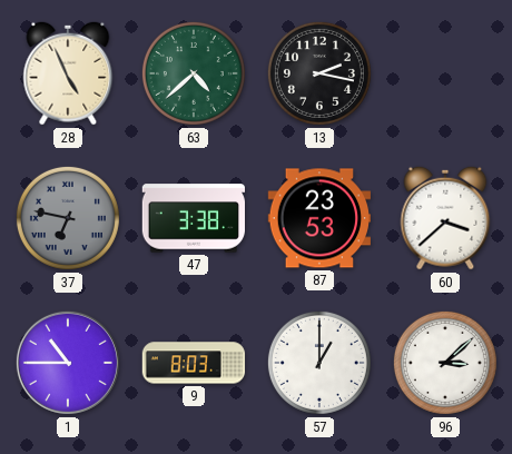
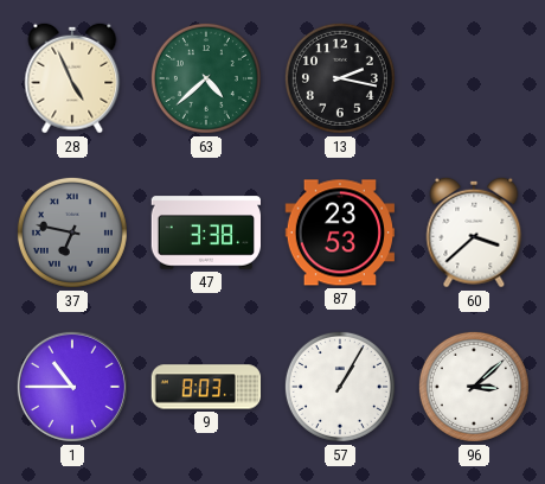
57: 1:00 -> 1:05
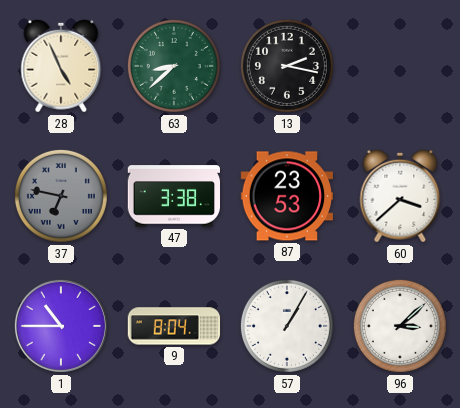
63: 4:38 -> 8:38
9: 8:03 -> 8:04
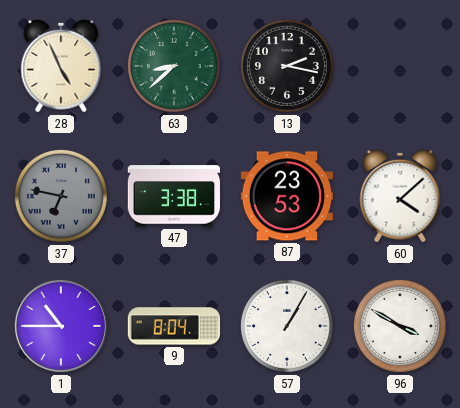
60: 3:38 -> 4:08
96: 3:08 -> 3:50
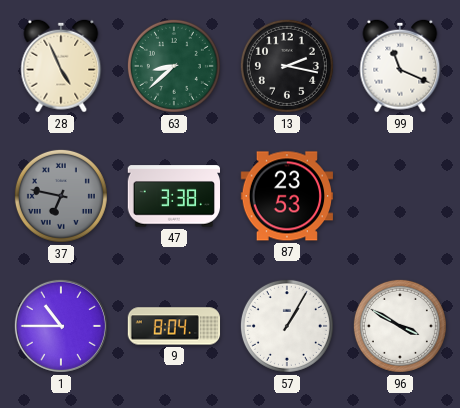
99: none -> 11:19
60: 4:08 -> none
